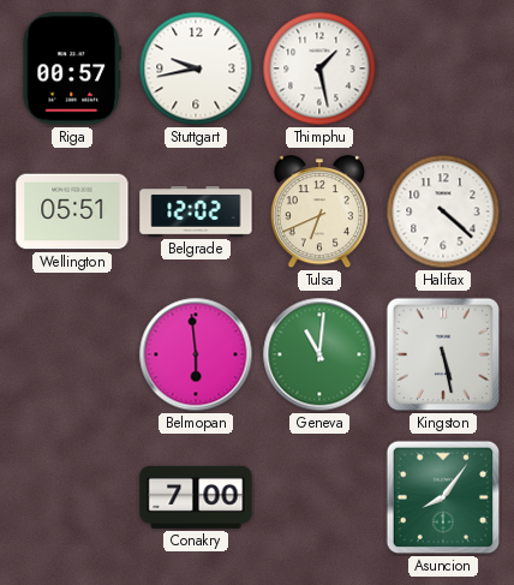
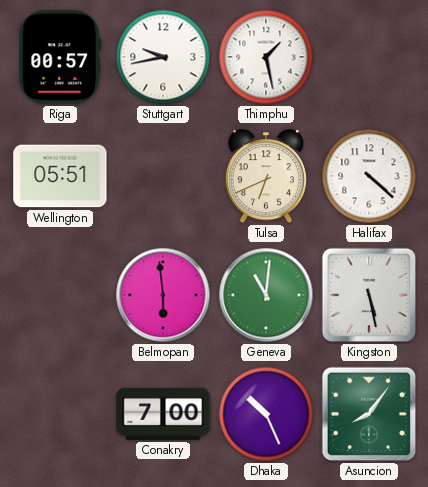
Belgrade: 12:02 -> none
Dhaka: none -> 10:26
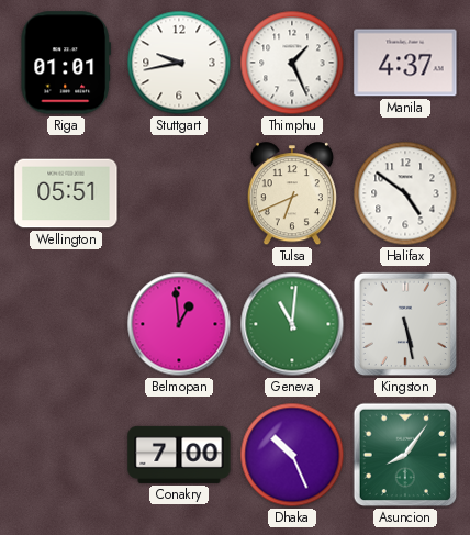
Riga: 00:57 -> 01:01
Thimphu: 1:28 -> 1:26
Manila: none -> 4:37
Halifax: 4:22 -> 4:51
Belmopan: 5:59 -> 12:59
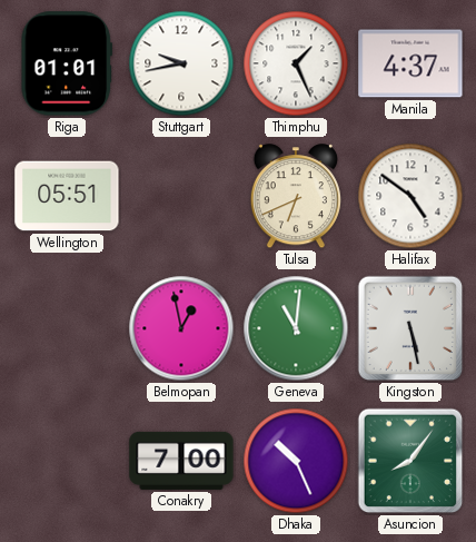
Belmopan: 12:59 -> 12:58
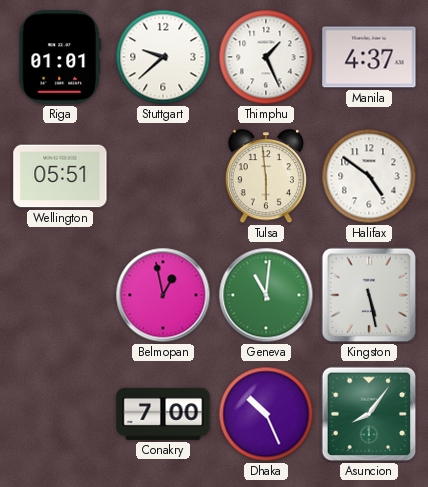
Stuttgart: 9:43 -> 9:38
Tulsa: 6:41 -> 5:59
